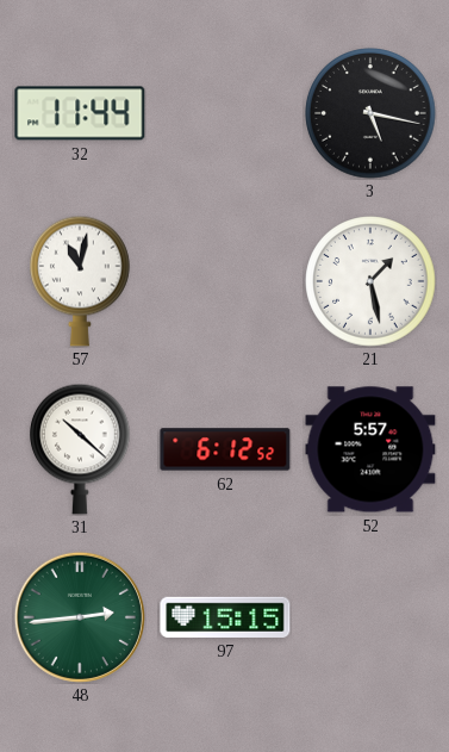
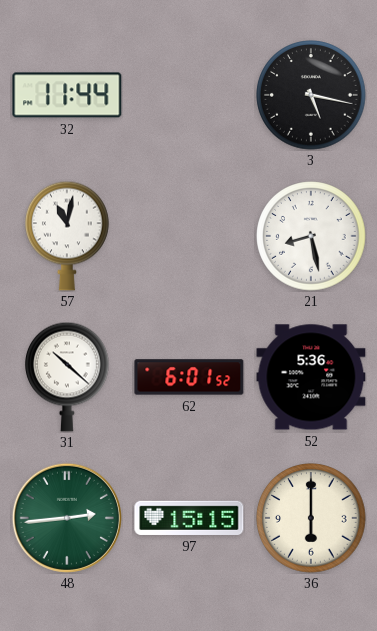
21: 1:28 -> 8:28
62: 6:12 -> 6:01
52: 5:57 -> 5:36
36: none -> 6:00
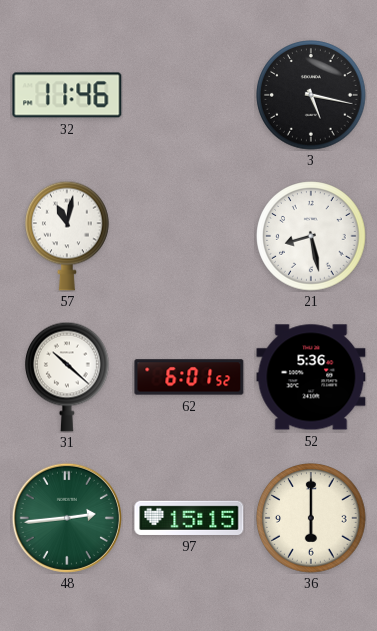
32: 11:44 -> 11:46
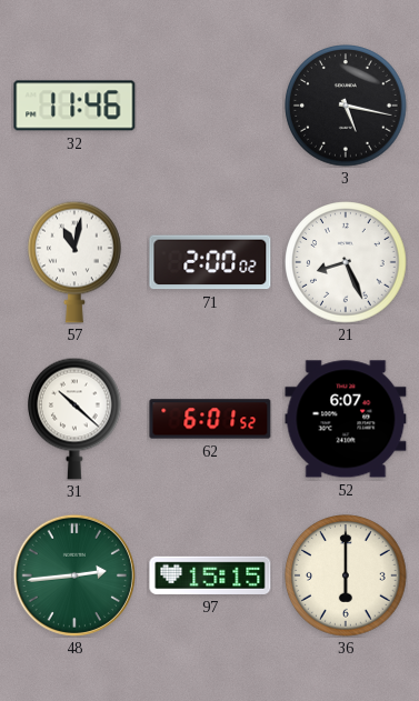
71: none -> 2:00
21: 8:28 -> 8:26
52: 5:36 -> 6:07
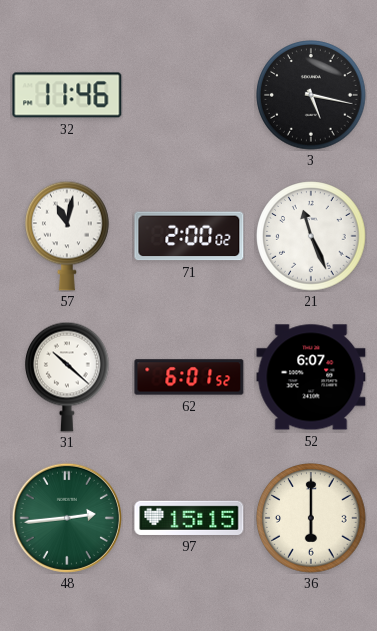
21: 8:26 -> 11:26
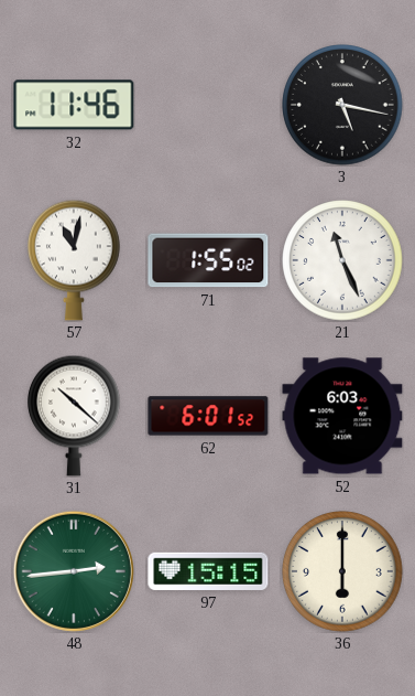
71: 2:00 -> 1:55
52: 6:07 -> 6:03
